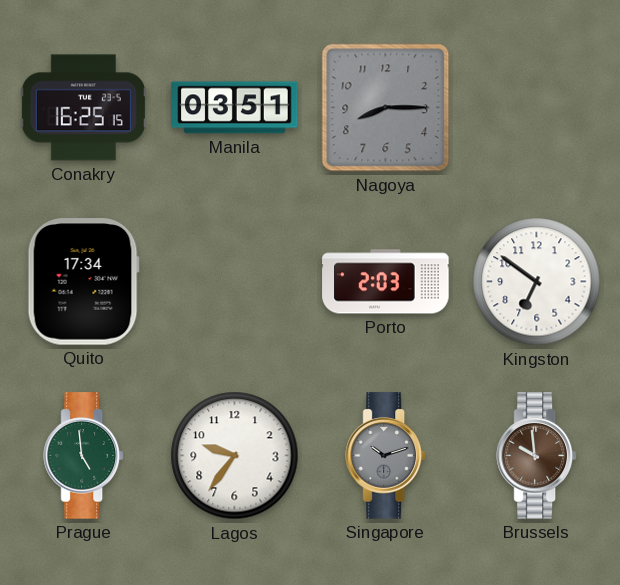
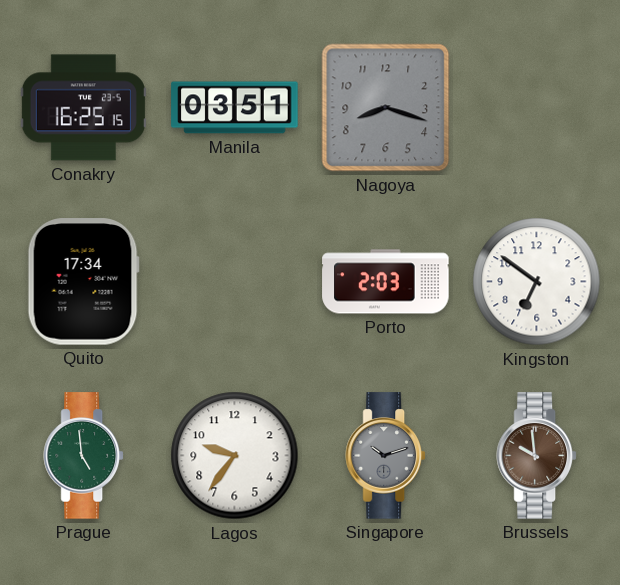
Nagoya: 8:15 -> 8:18
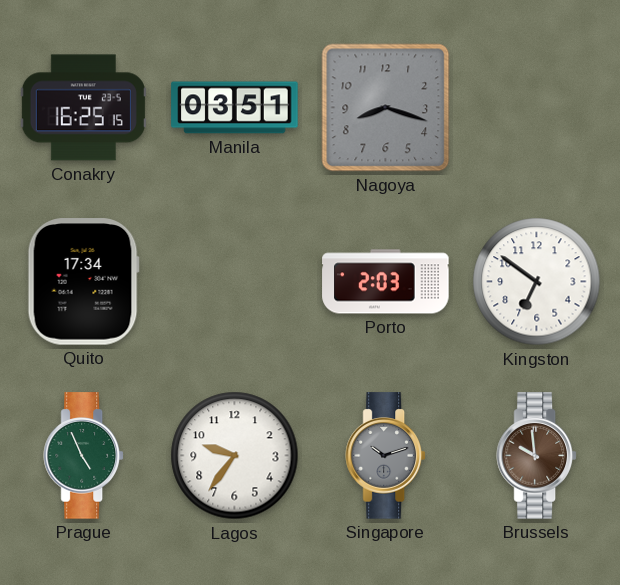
Prague: 4:59 -> 4:56
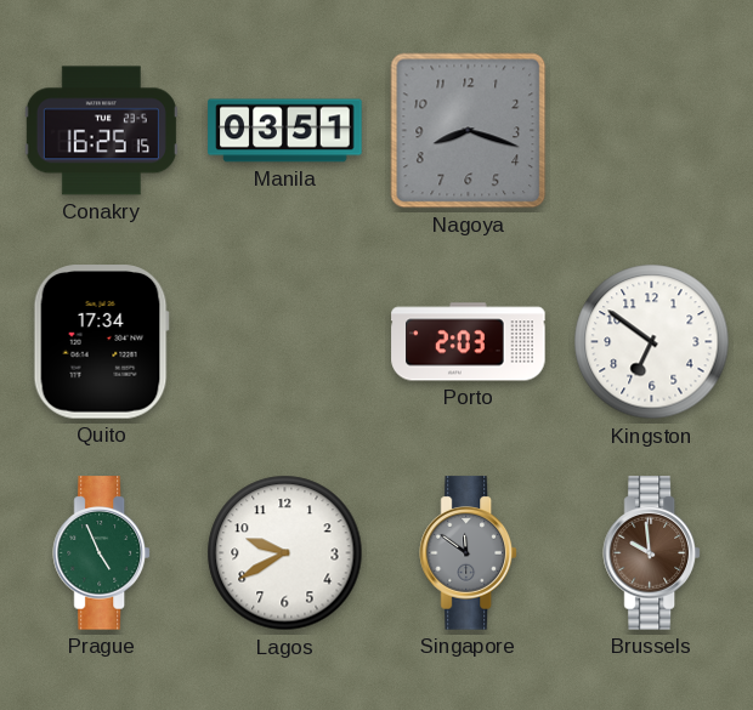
Lagos: 9:36 -> 9:40
Singapore: 10:12 -> 11:51
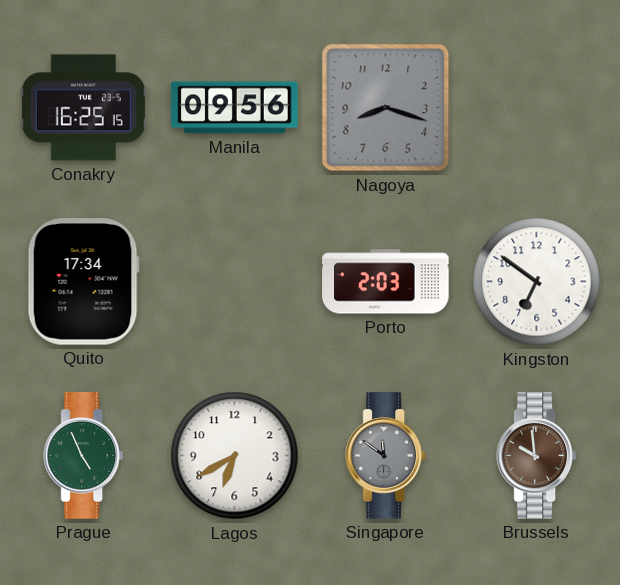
Manila: 03:51 -> 09:56
Lagos: 9:40 -> 6:40
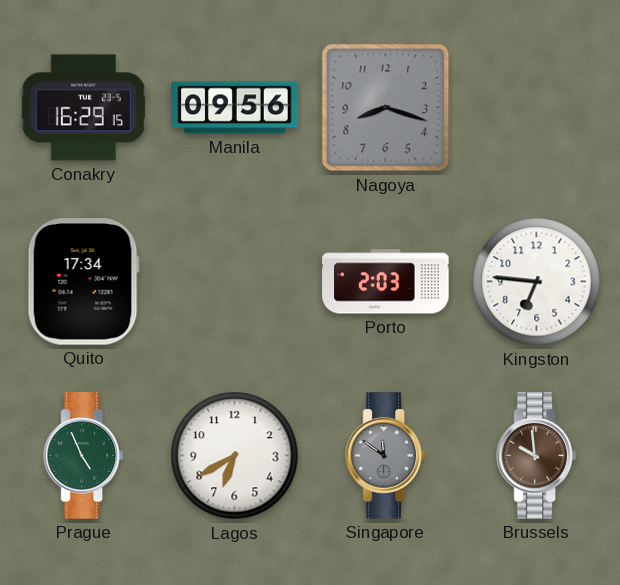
Conakry: 16:25 -> 16:29
Kingston: 6:51 -> 6:46
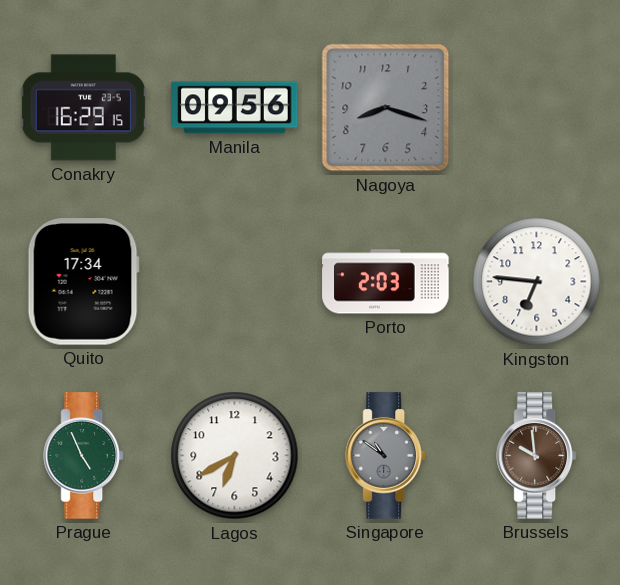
Singapore: 11:51 -> 10:51
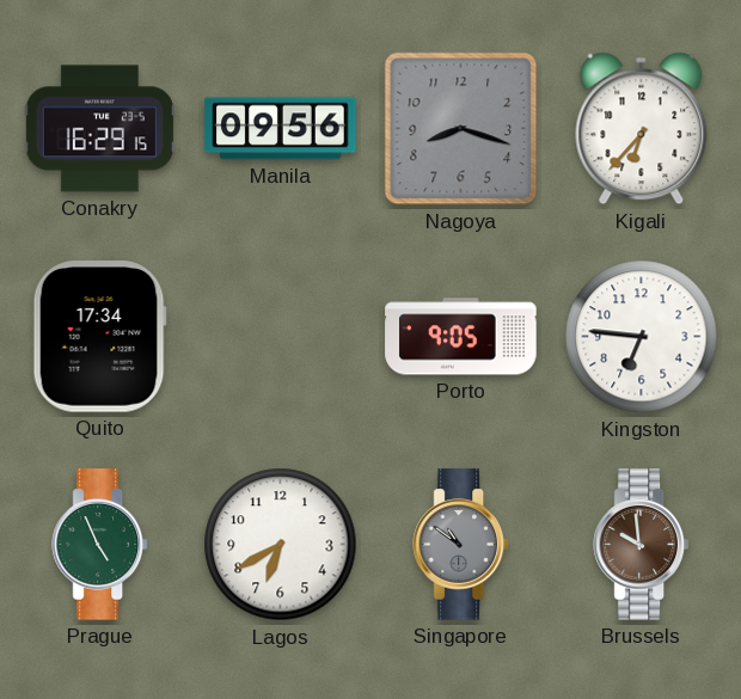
Kigali: none -> 6:37
Porto: 2:03 -> 9:05
